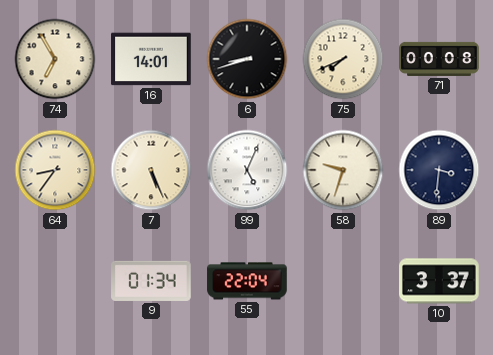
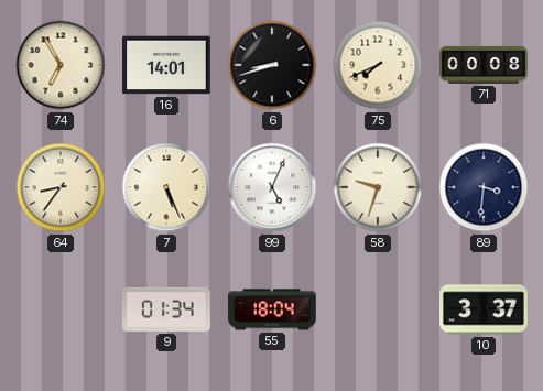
55: 22:04 -> 18:04
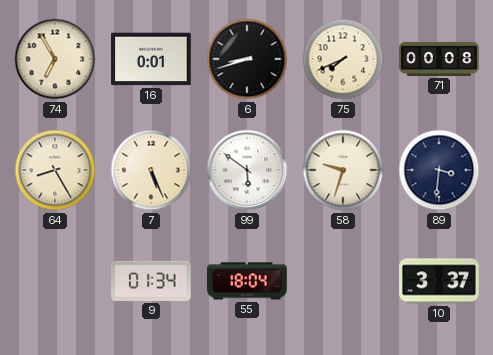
16: 14:01 -> 0:01
64: 8:36 -> 8:25
99: 5:04 -> 5:51
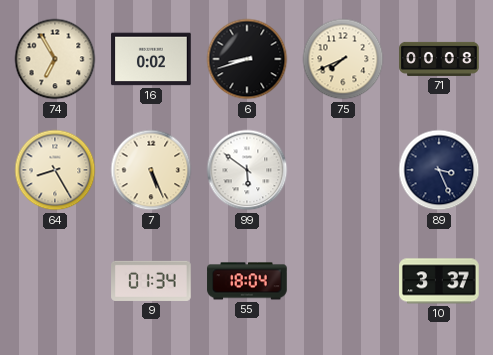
16: 0:01 -> 0:02
58: 9:33 -> none
89: 3:31 -> 3:26
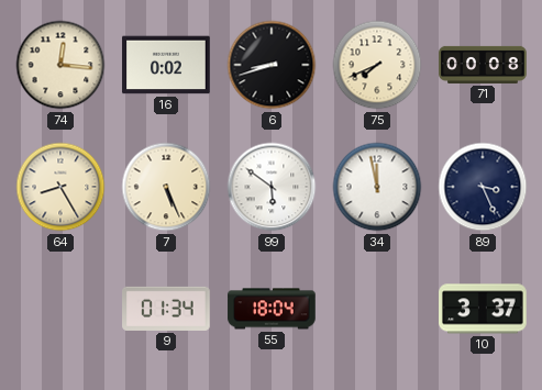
74: 6:55 -> 12:16
34: none -> 11:58
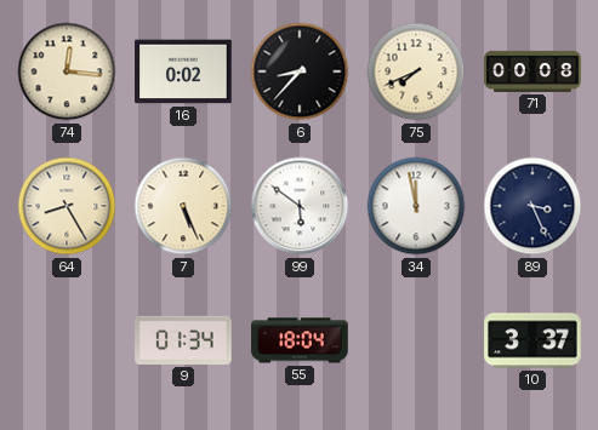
6: 8:42 -> 8:37
